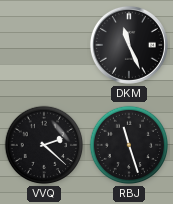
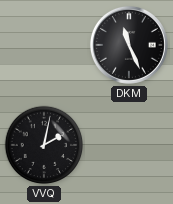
VVQ: 2:22 -> 2:02
RBJ: 11:27 -> none
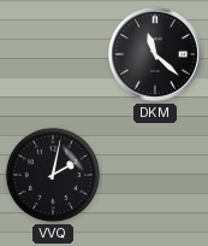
DKM: 11:26 -> 11:22
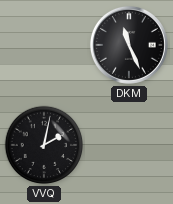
DKM: 11:22 -> 11:26
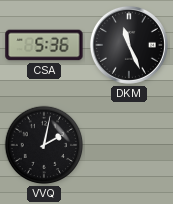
CSA: none -> 5:36
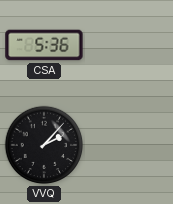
DKM: 11:26 -> none
VVQ: 2:02 -> 2:07
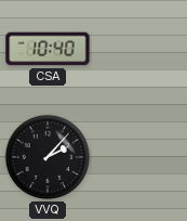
CSA: 5:36 -> 10:40
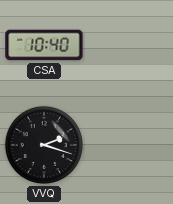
VVQ: 2:07 -> 2:18
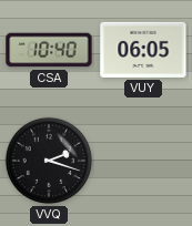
VUY: none -> 06:05
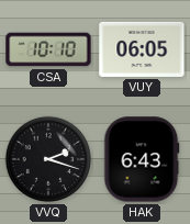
CSA: 10:40 -> 10:10
HAK: none -> 6:43
